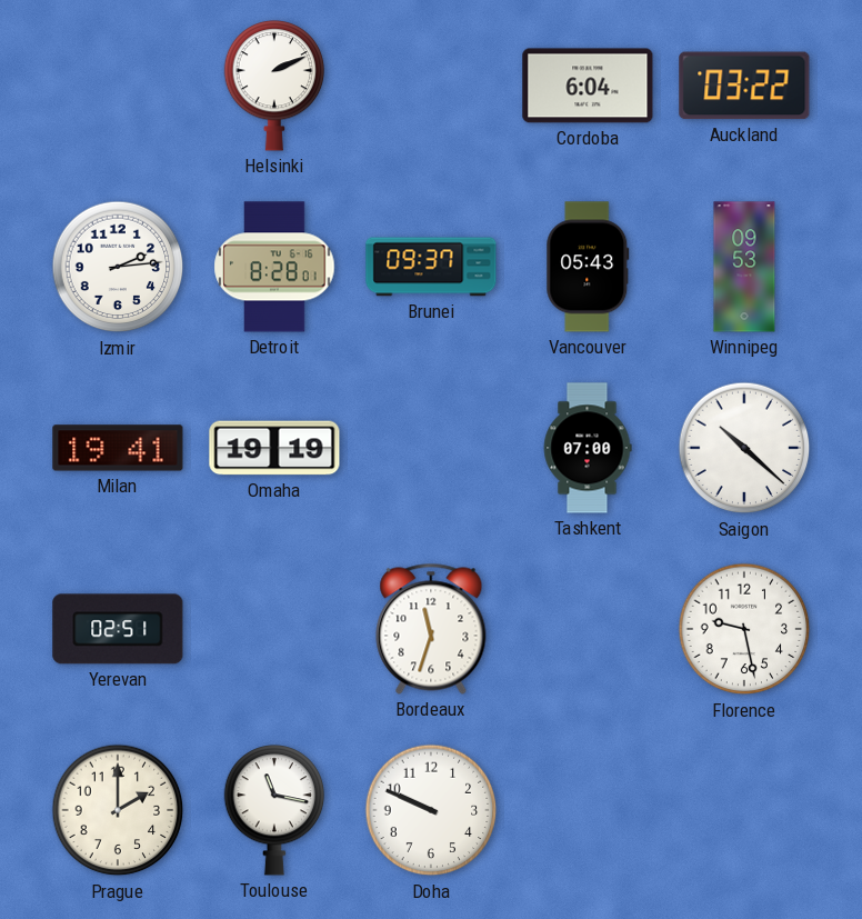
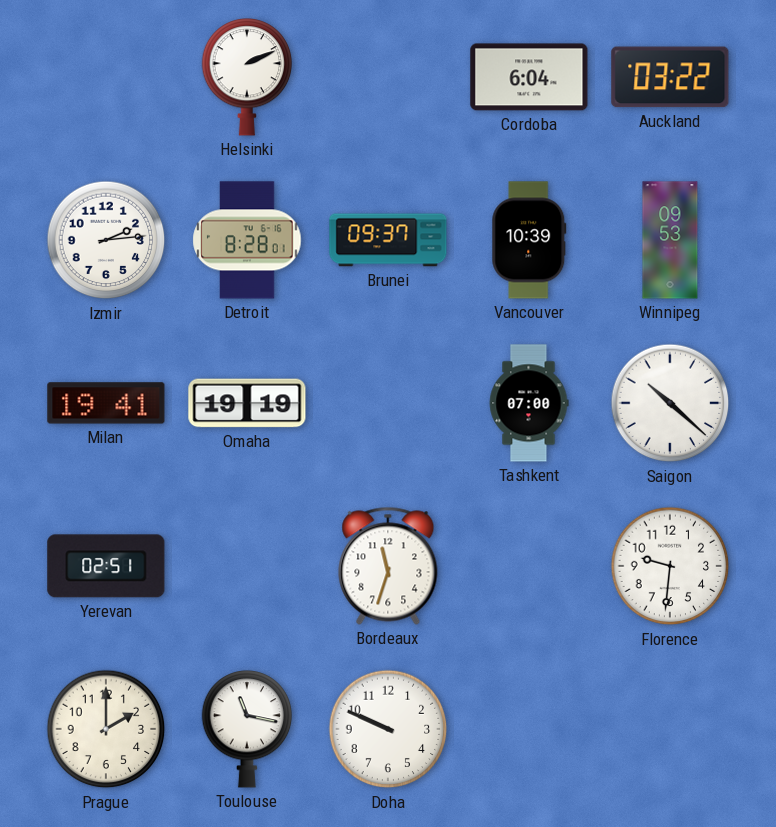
Vancouver: 05:43 -> 10:39
Florence: 9:28 -> 9:31
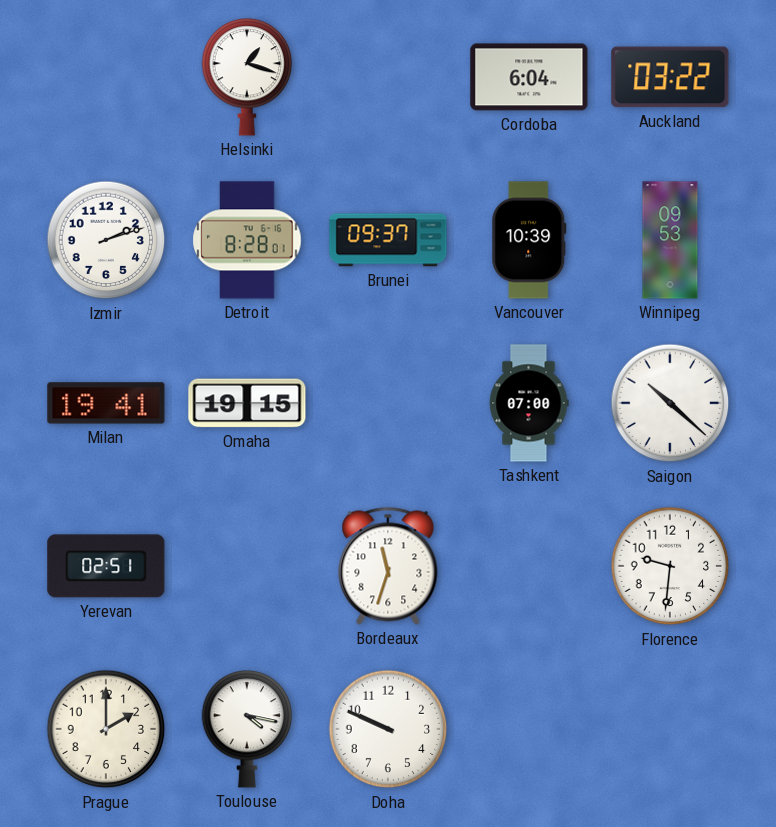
Helsinki: 2:11 -> 1:18
Izmir: 2:14 -> 2:12
Omaha: 19:19 -> 19:15
Toulouse: 11:17 -> 4:17
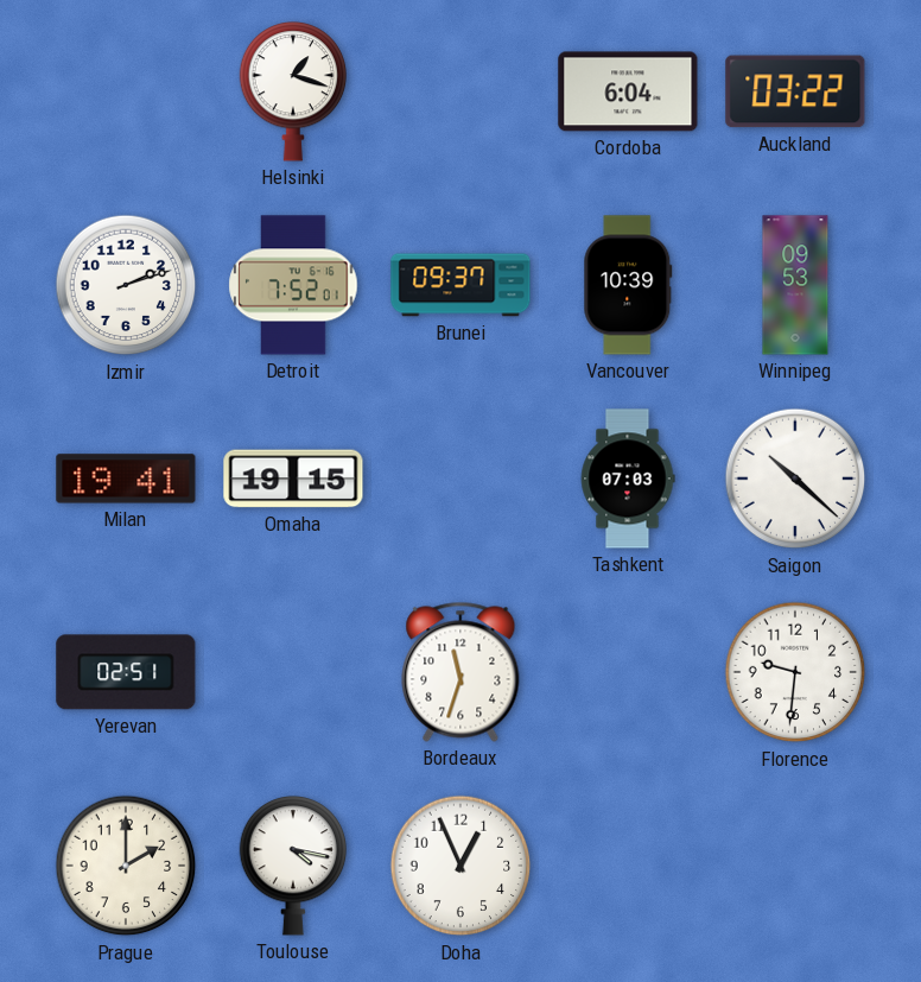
Detroit: 8:28 -> 7:52
Tashkent: 07:00 -> 07:03
Doha: 9:49 -> 12:56
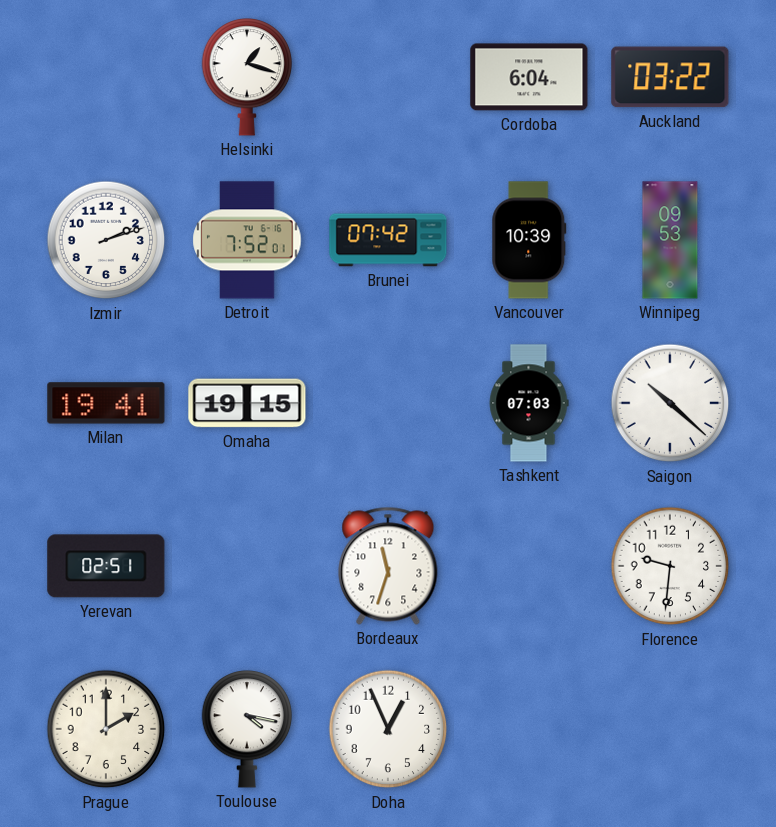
Brunei: 09:37 -> 07:42
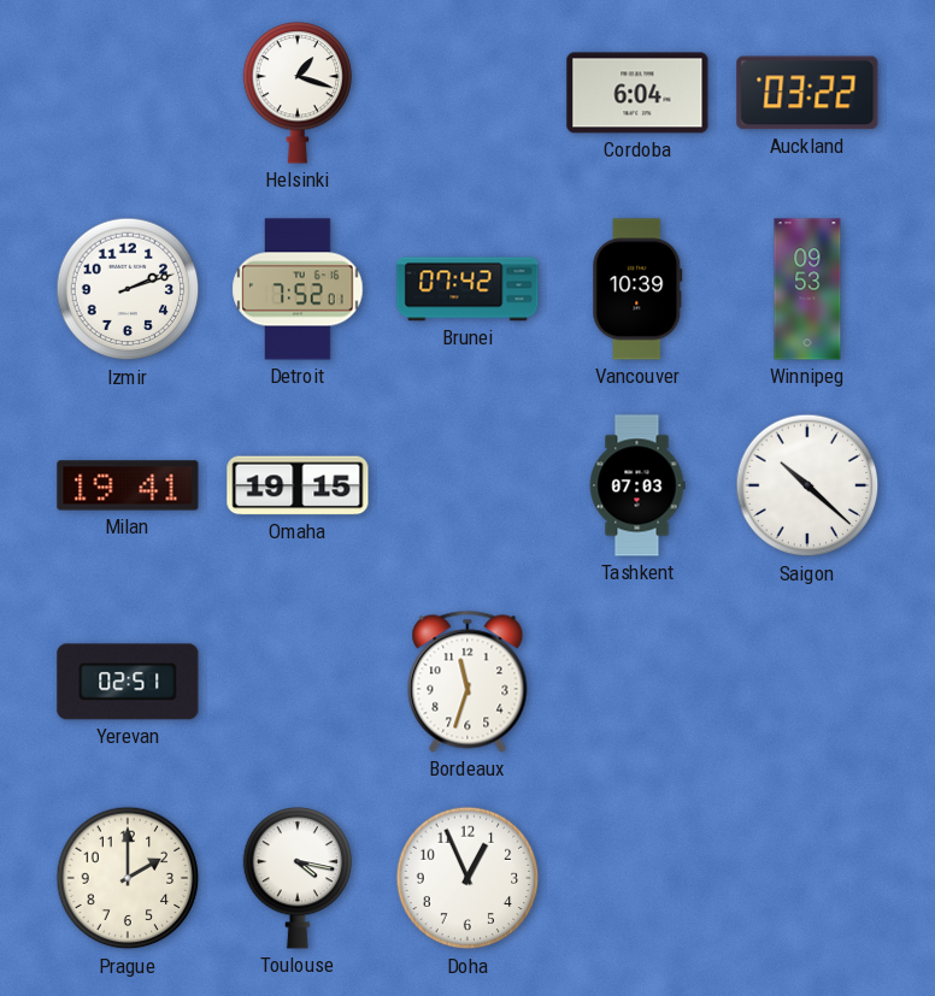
Florence: 9:31 -> none
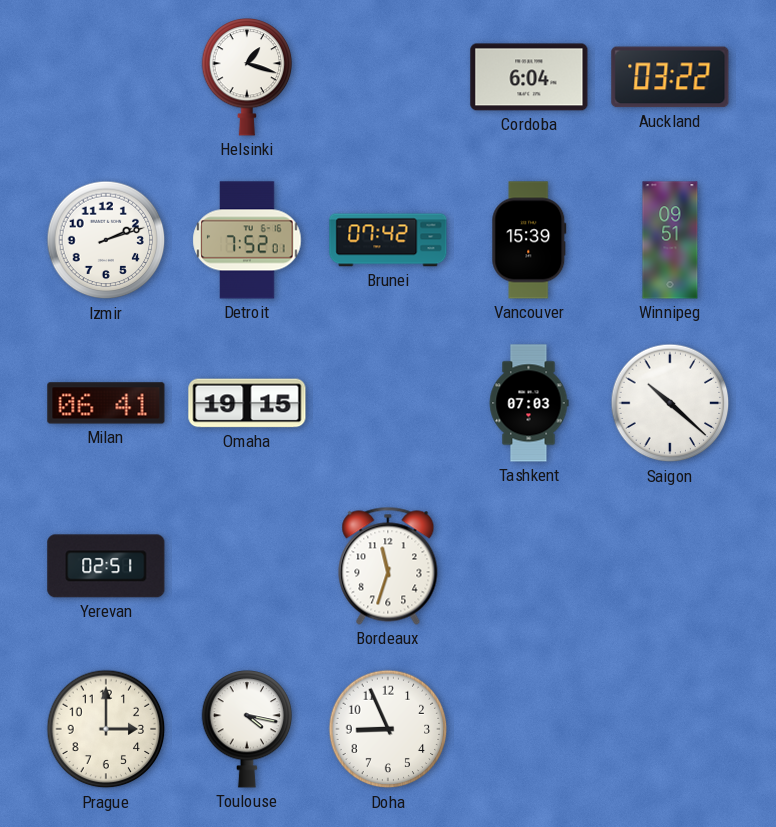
Vancouver: 10:39 -> 15:39
Winnipeg: 09:53 -> 09:51
Milan: 19:41 -> 06:41
Prague: 2:00 -> 3:00
Doha: 12:56 -> 8:56
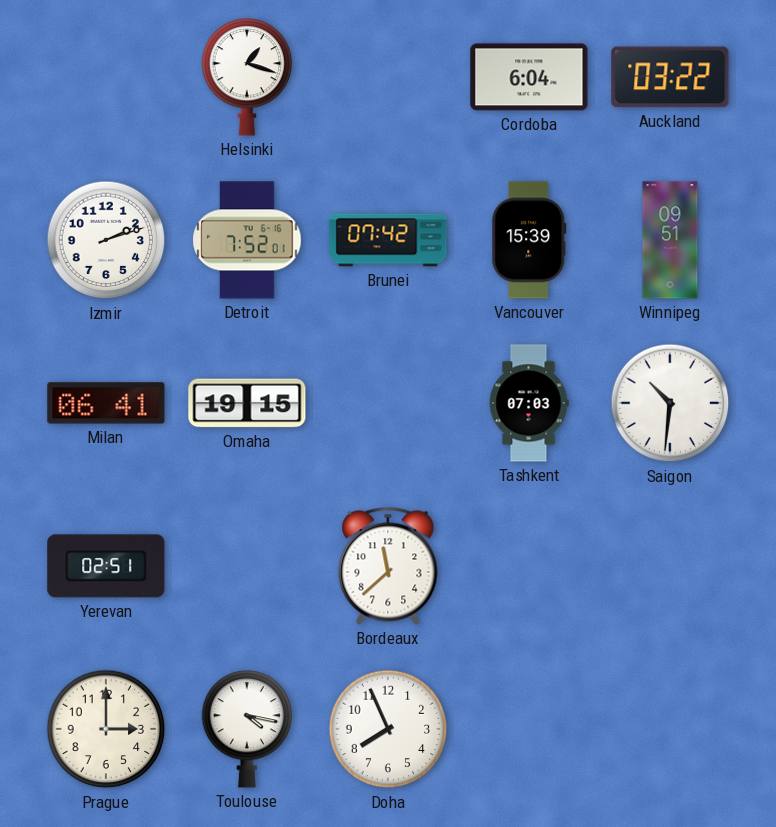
Saigon: 10:22 -> 10:31
Bordeaux: 11:33 -> 11:38
Doha: 8:56 -> 7:56
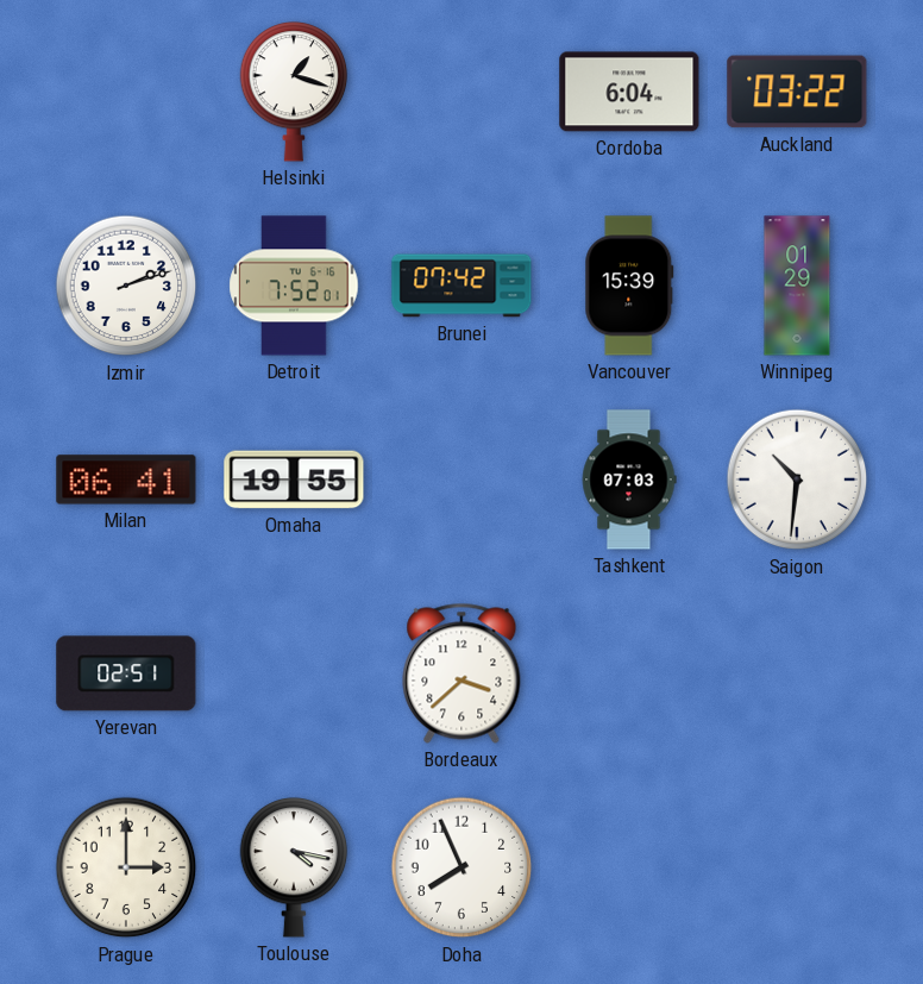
Winnipeg: 09:51 -> 01:29
Omaha: 19:15 -> 19:55
Bordeaux: 11:38 -> 3:38
